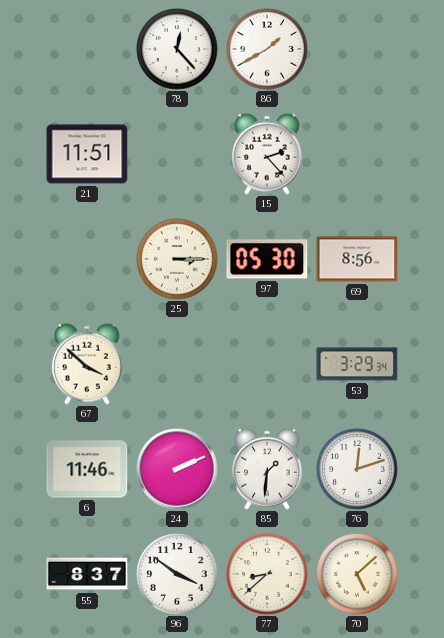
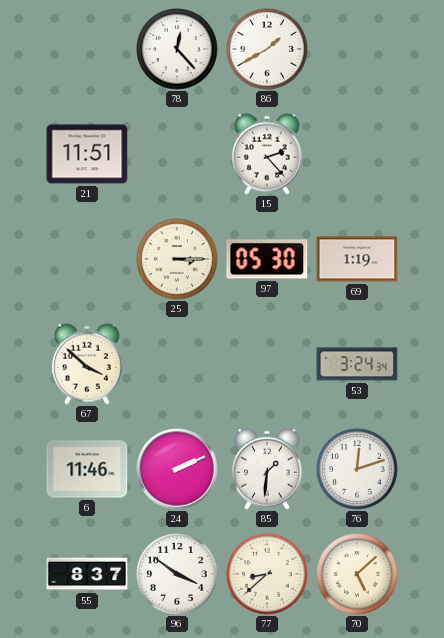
69: 8:56 -> 1:19
53: 3:29 -> 3:24
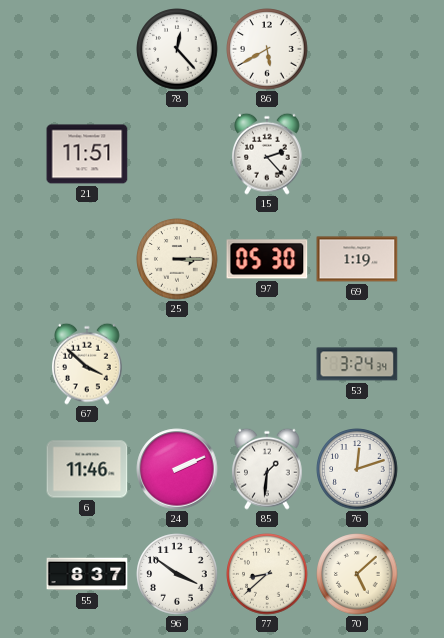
86: 1:40 -> 5:40
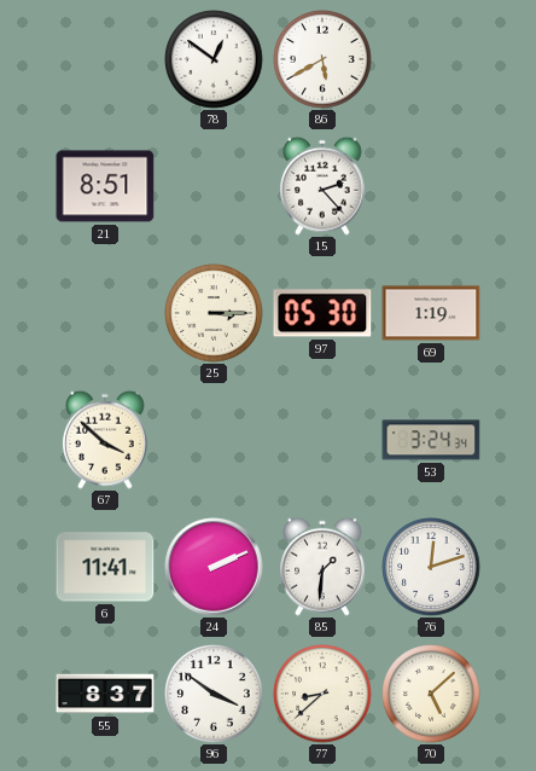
78: 12:23 -> 12:51
21: 11:51 -> 8:51
6: 11:46 -> 11:41
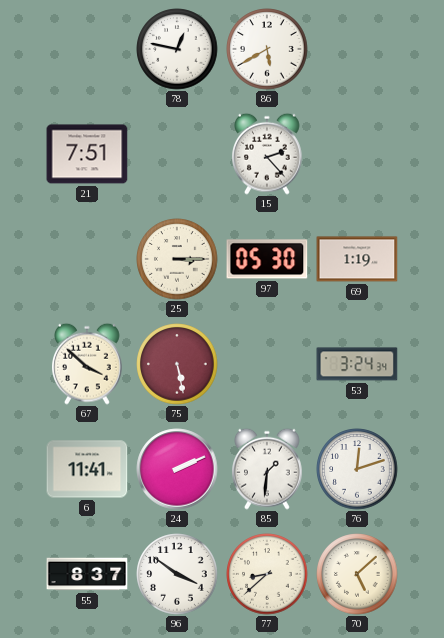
78: 12:51 -> 12:47
21: 8:51 -> 7:51
75: none -> 5:28
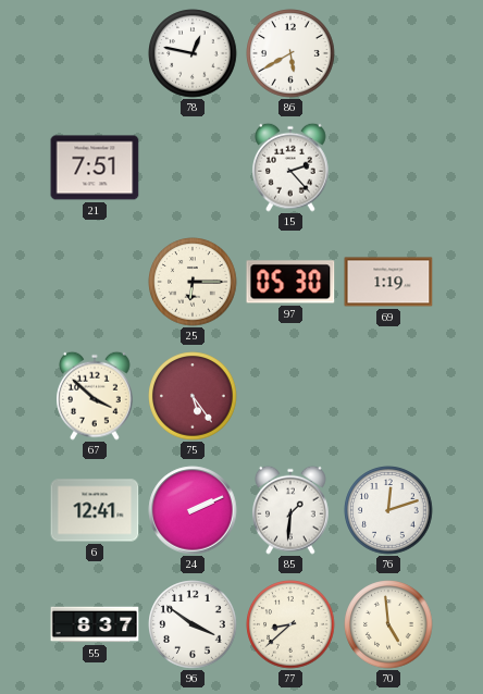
25: 3:15 -> 6:15
75: 5:28 -> 5:24
53: 3:24 -> none
6: 11:41 -> 12:41
70: 5:08 -> 4:59
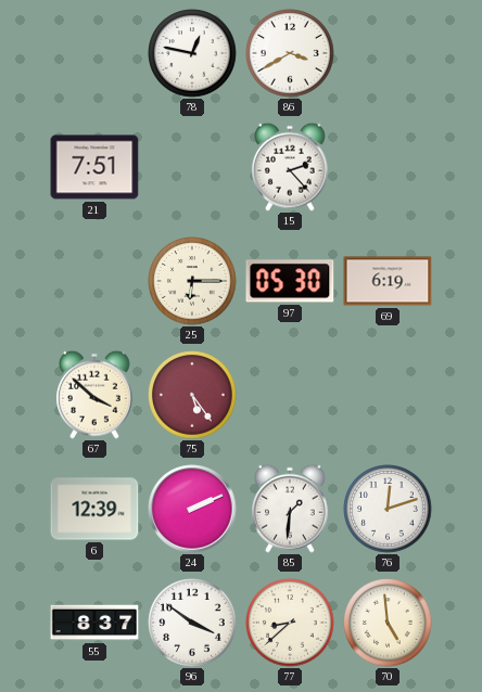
86: 5:40 -> 3:40
69: 1:19 -> 6:19
6: 12:41 -> 12:39
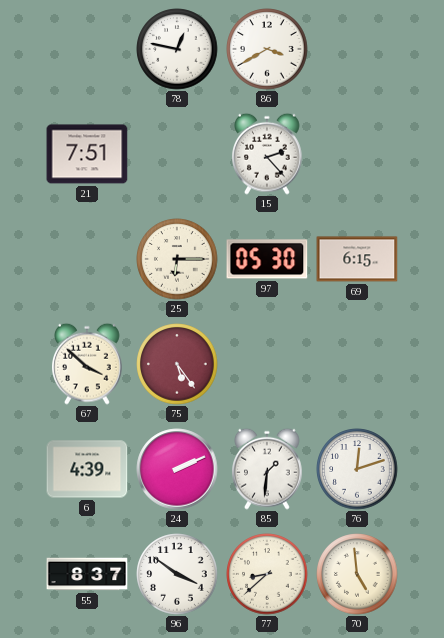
69: 6:19 -> 6:15
6: 12:39 -> 4:39
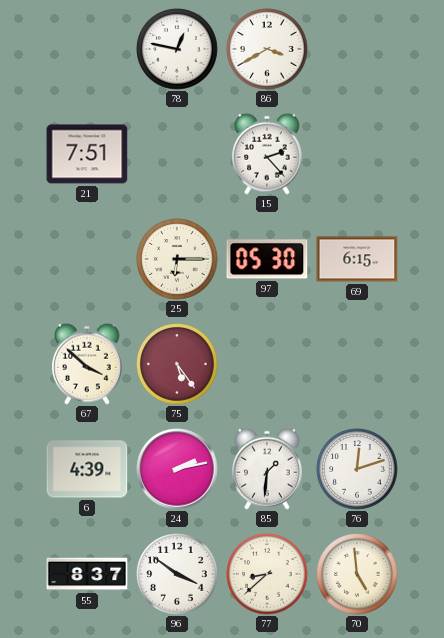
24: 2:11 -> 2:13
